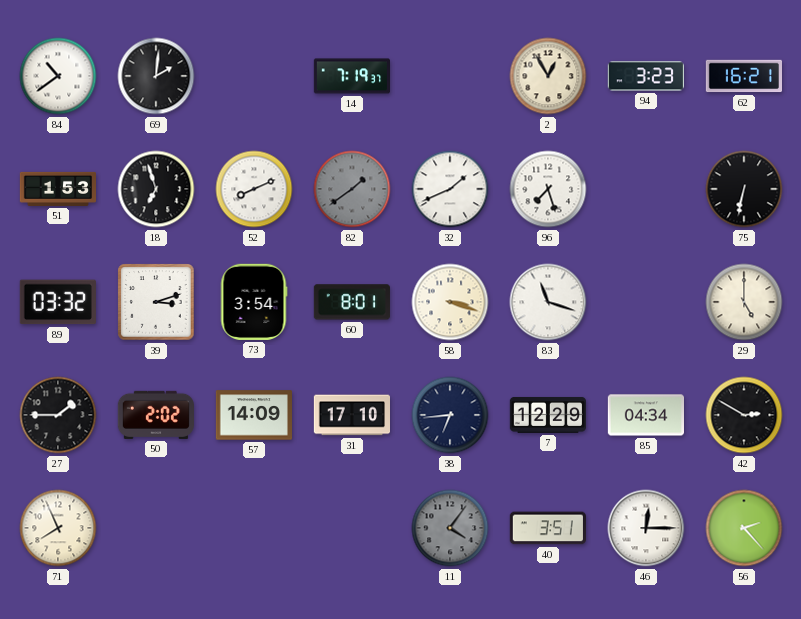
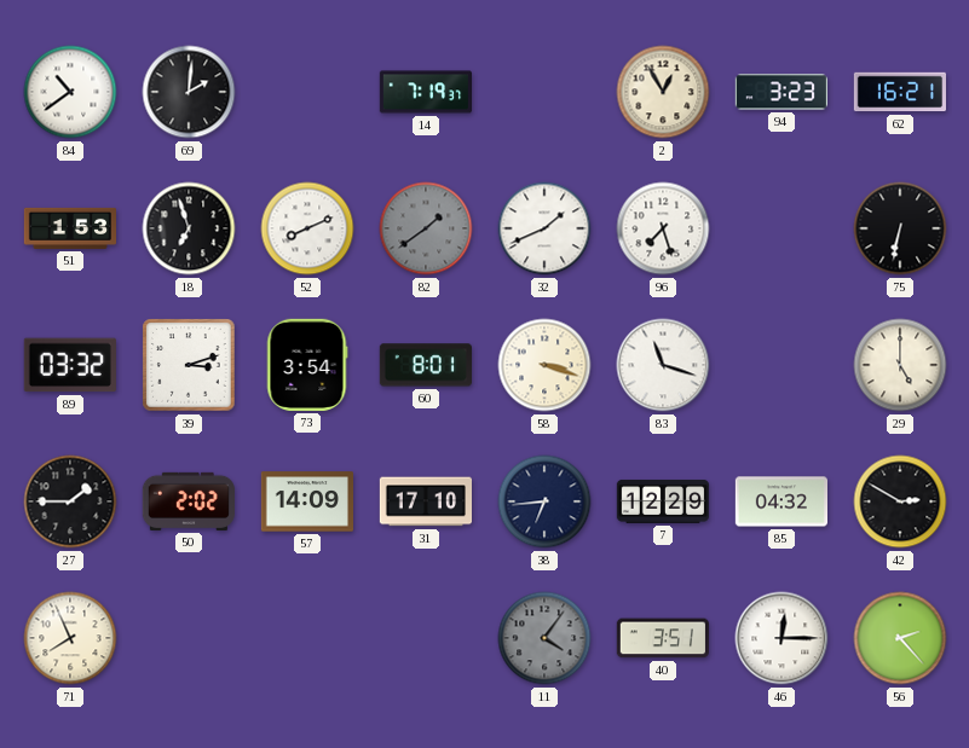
85: 04:34 -> 04:32
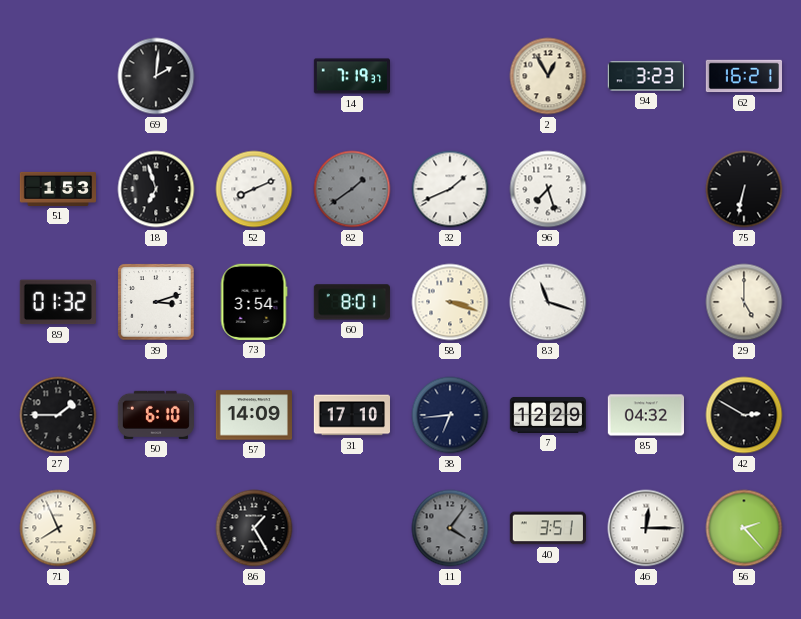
84: 10:39 -> none
89: 03:32 -> 01:32
50: 2:02 -> 6:10
86: none -> 1:25
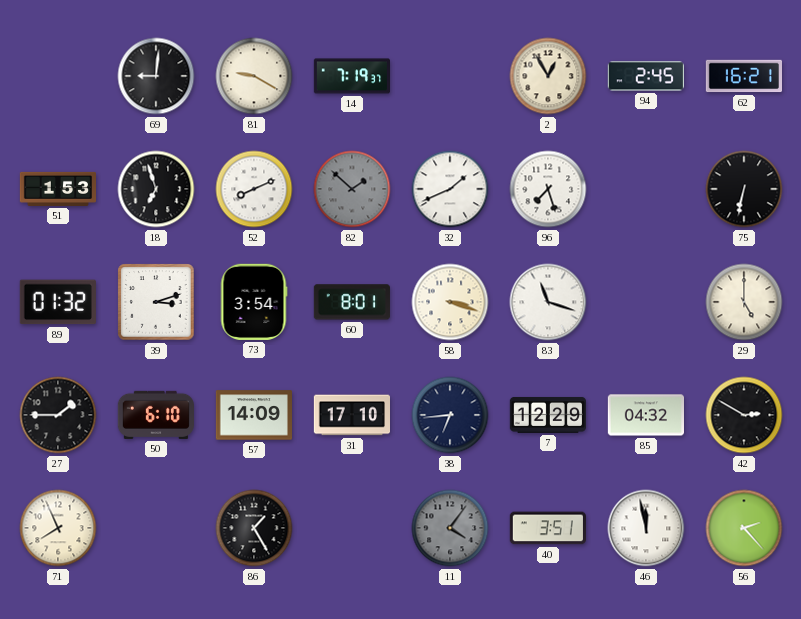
69: 2:01 -> 9:01
81: none -> 9:20
94: 3:23 -> 2:45
82: 1:39 -> 1:52
46: 12:15 -> 11:58
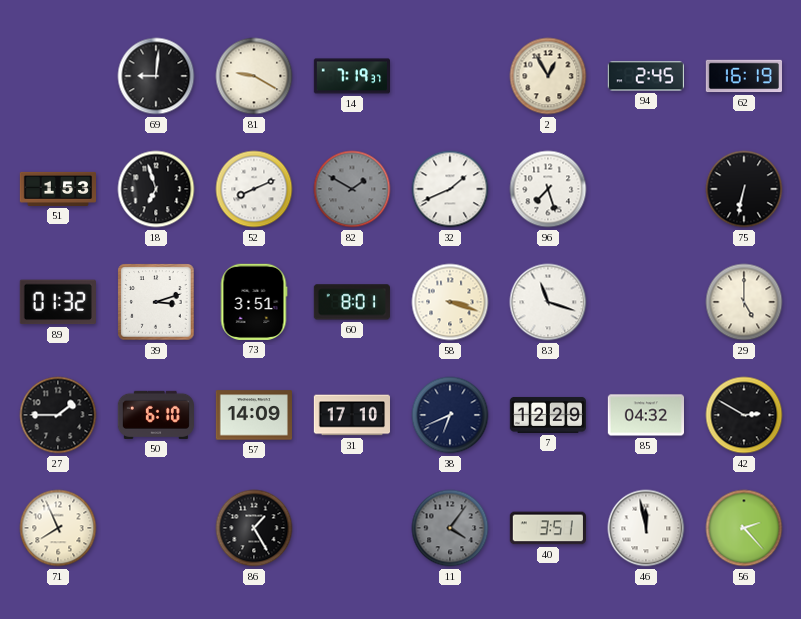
62: 16:21 -> 16:19
82: 1:52 -> 1:50
73: 3:54 -> 3:51
38: 6:44 -> 6:41
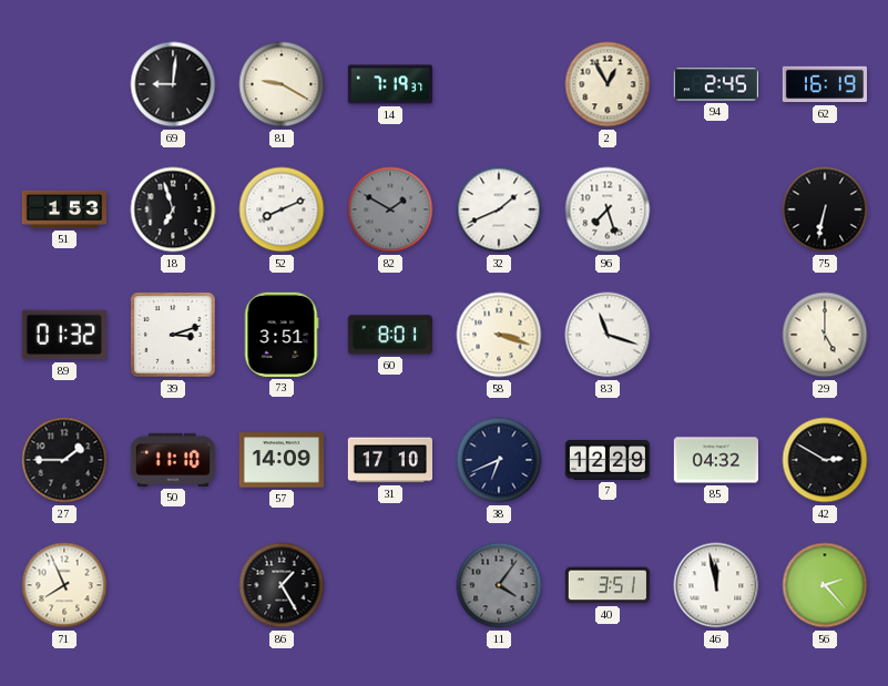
50: 6:10 -> 11:10
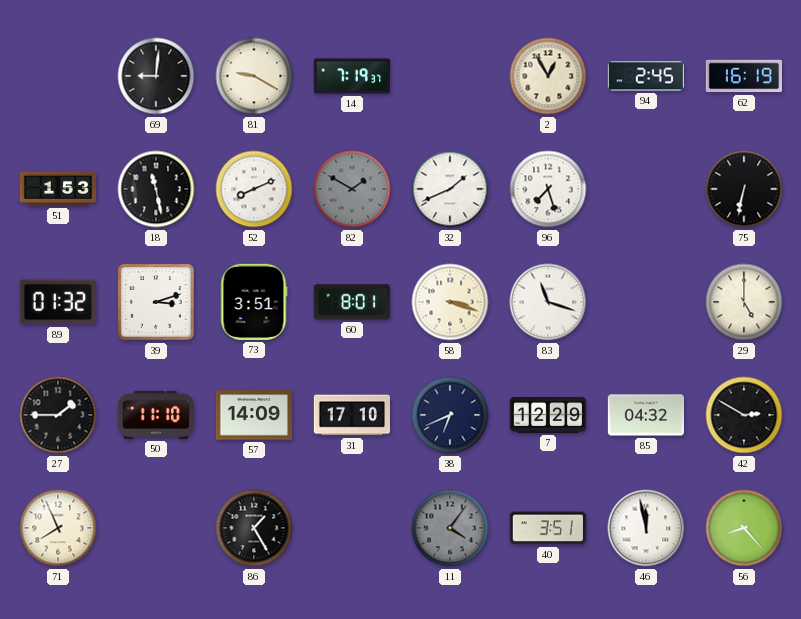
18: 6:57 -> 11:28
56: 2:23 -> 8:23
